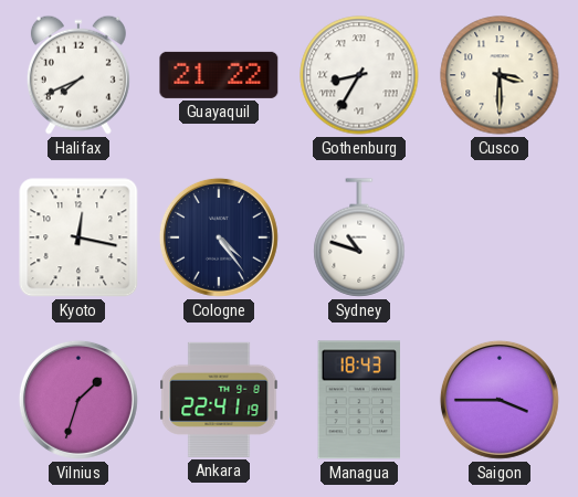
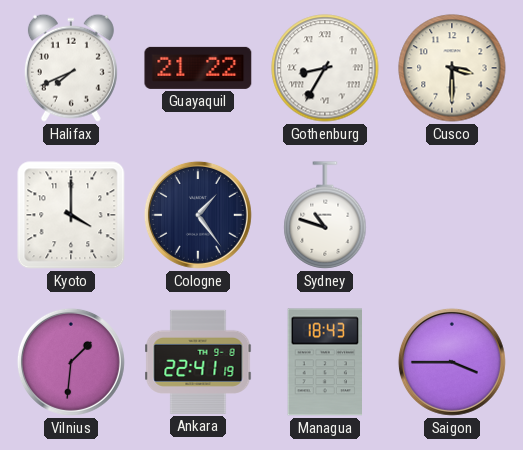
Kyoto: 12:17 -> 4:00
Cologne: 4:24 -> 1:24
Vilnius: 1:33 -> 1:31
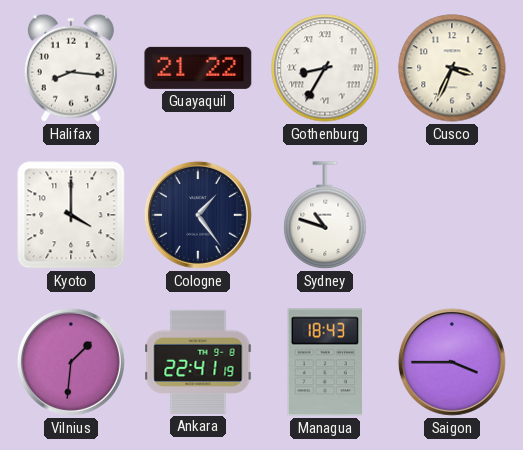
Halifax: 7:41 -> 8:16
Cusco: 3:30 -> 3:34
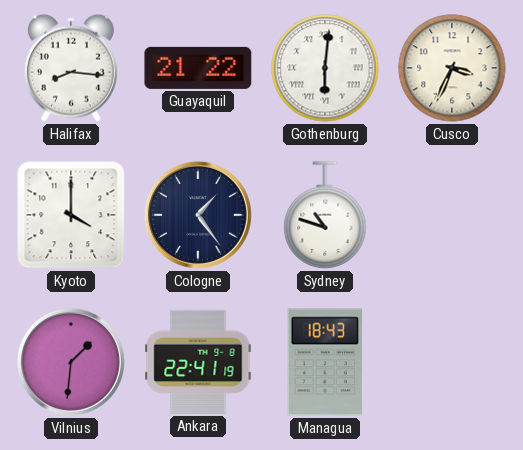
Gothenburg: 8:35 -> 6:01
Saigon: 3:45 -> none
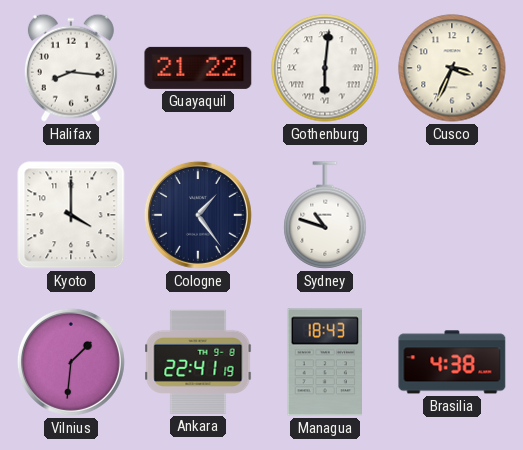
Brasilia: none -> 4:38
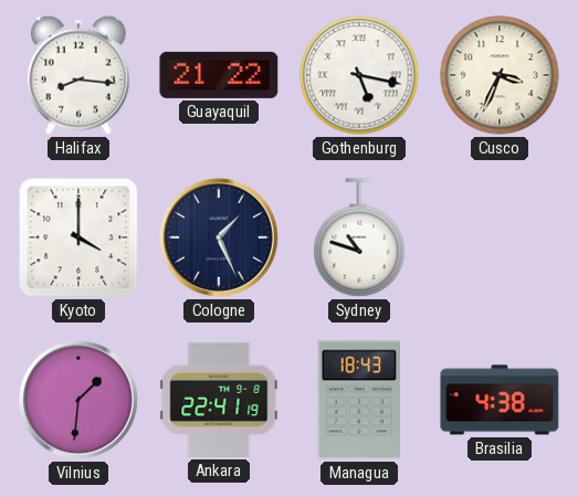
Gothenburg: 6:01 -> 5:17
Cologne: 1:24 -> 1:26
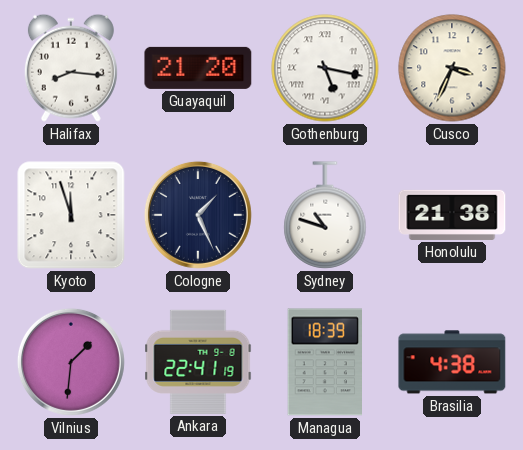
Guayaquil: 21:22 -> 21:20
Kyoto: 4:00 -> 11:57
Honolulu: none -> 21:38
Managua: 18:43 -> 18:39
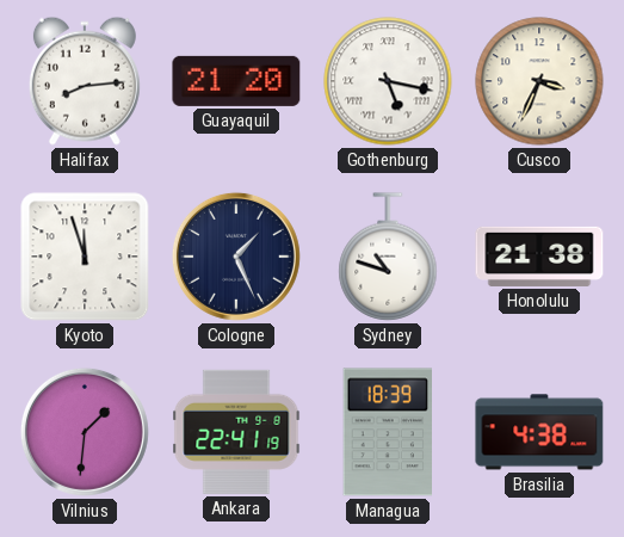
Halifax: 8:16 -> 8:14
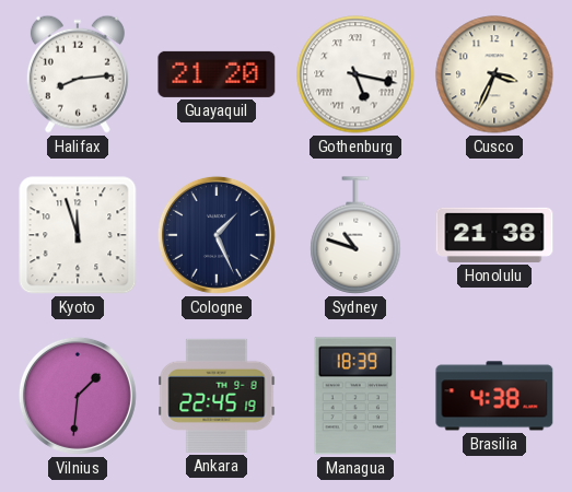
Ankara: 22:41 -> 22:45
